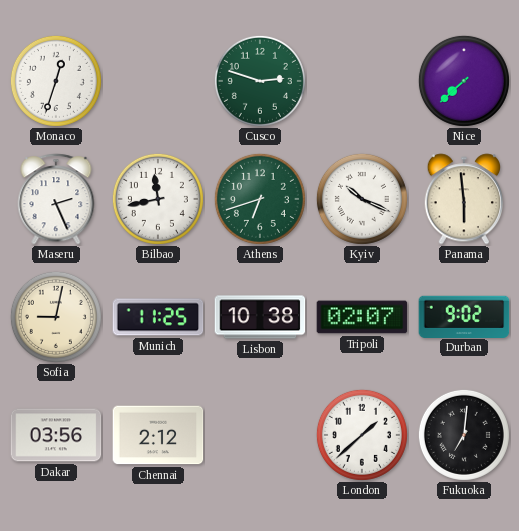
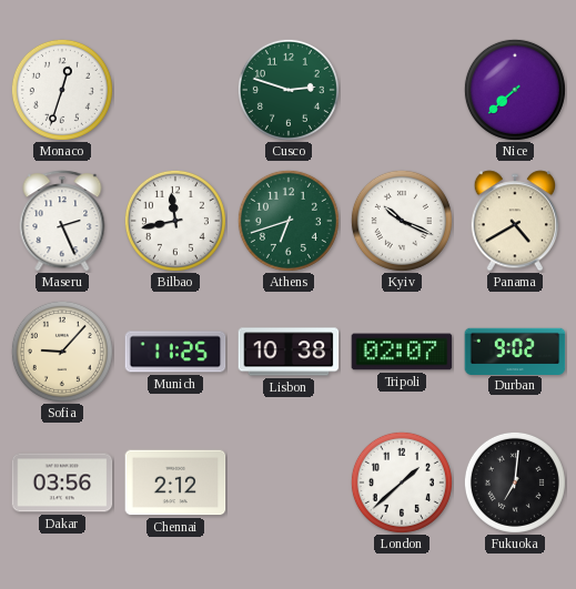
Panama: 5:59 -> 4:40
Sofia: 9:02 -> 9:07
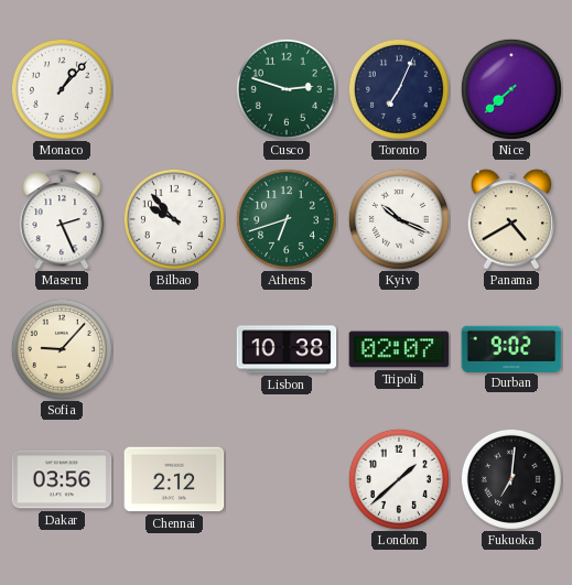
Monaco: 12:33 -> 1:07
Toronto: none -> 7:04
Bilbao: 11:43 -> 9:53
Munich: 11:25 -> none
